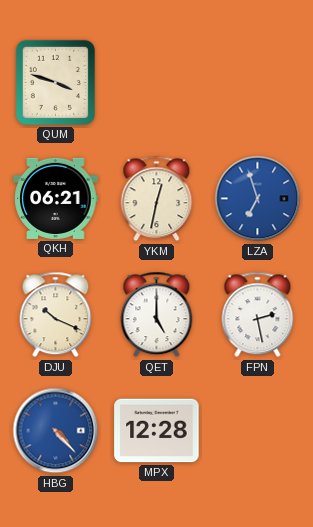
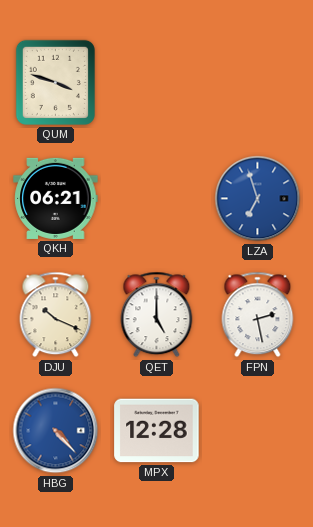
YKM: 12:32 -> none
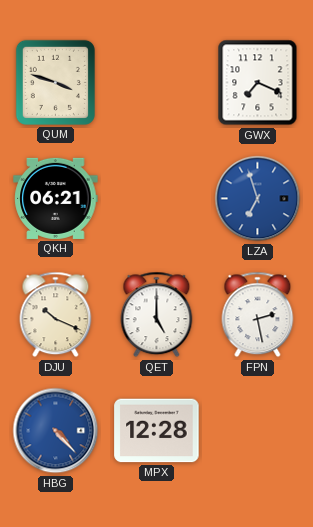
GWX: none -> 7:19
